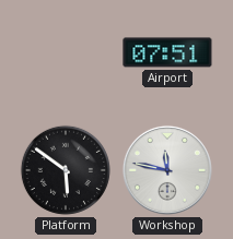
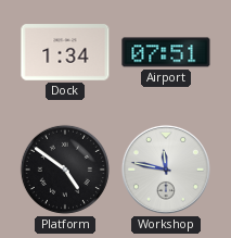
Dock: none -> 1:34
Platform: 5:51 -> 4:51
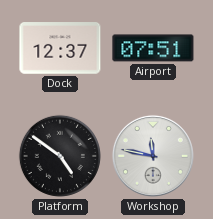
Dock: 1:34 -> 12:37
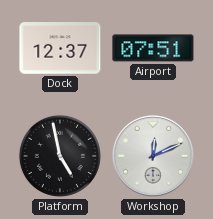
Platform: 4:51 -> 4:58
Workshop: 11:47 -> 12:11
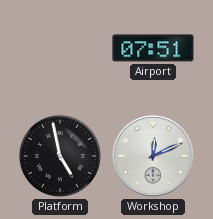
Dock: 12:37 -> none
